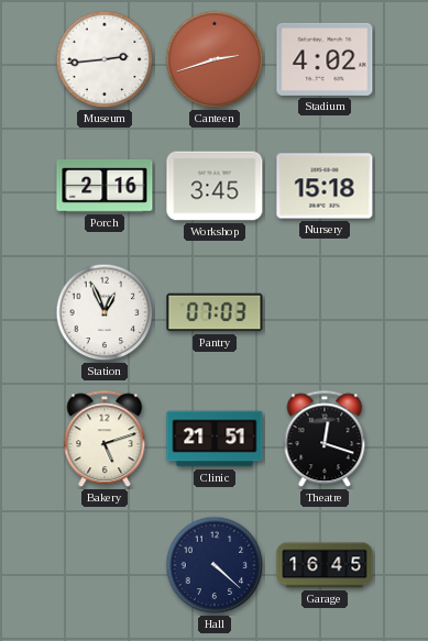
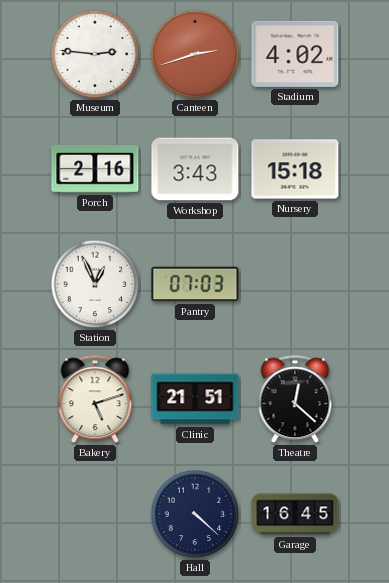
Museum: 2:44 -> 2:46
Workshop: 3:45 -> 3:43
Theatre: 12:18 -> 12:22
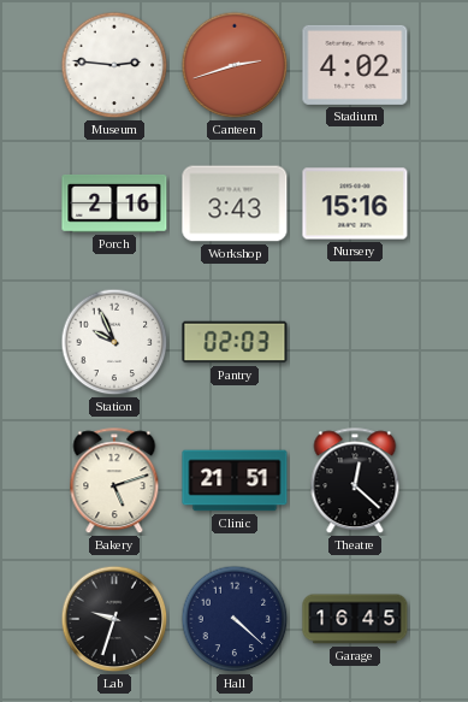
Nursery: 15:18 -> 15:16
Station: 12:56 -> 9:56
Pantry: 07:03 -> 02:03
Lab: none -> 9:33
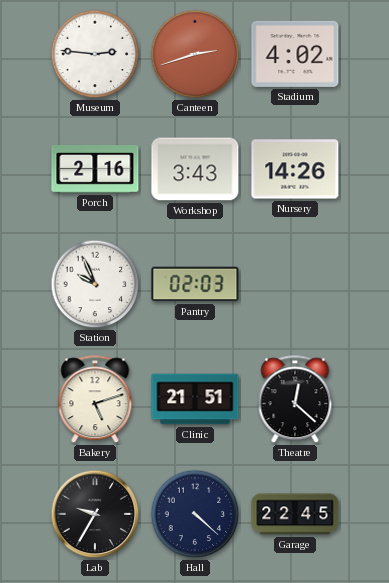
Nursery: 15:16 -> 14:26
Lab: 9:33 -> 9:35
Garage: 16:45 -> 22:45
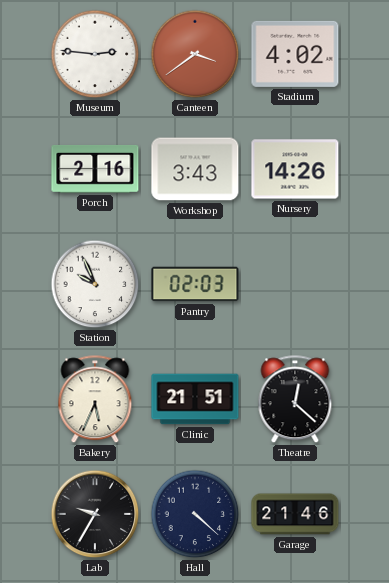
Canteen: 2:42 -> 3:39
Bakery: 5:12 -> 5:34
Garage: 22:45 -> 21:46
